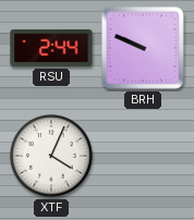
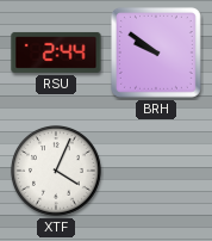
BRH: 9:49 -> 9:51
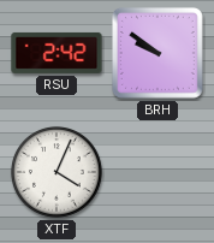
RSU: 2:44 -> 2:42
